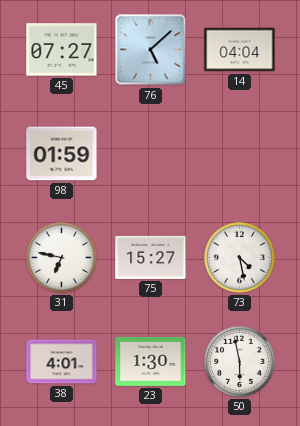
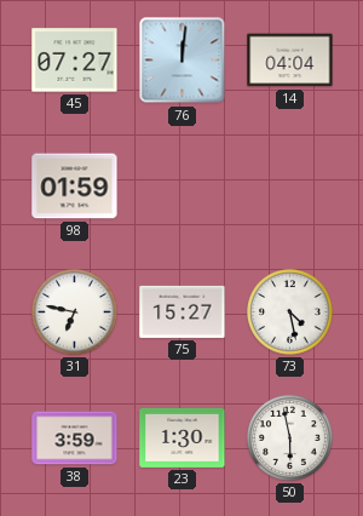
76: 5:08 -> 12:01
38: 4:01 -> 3:59
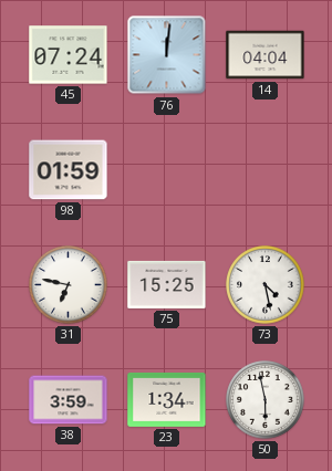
45: 07:27 -> 07:24
75: 15:27 -> 15:25
23: 1:30 -> 1:34
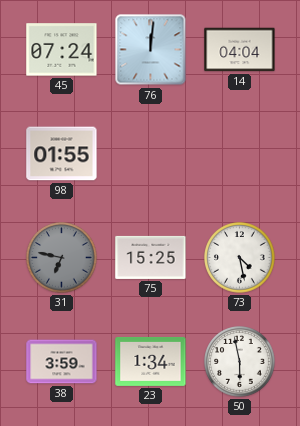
98: 01:59 -> 01:55
31 dial: white -> grey
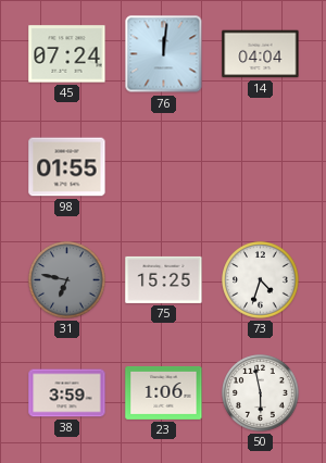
73: 4:28 -> 4:33
23: 1:34 -> 1:06
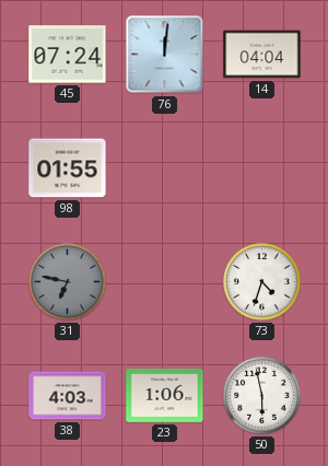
75: 15:25 -> none
38: 3:59 -> 4:03
